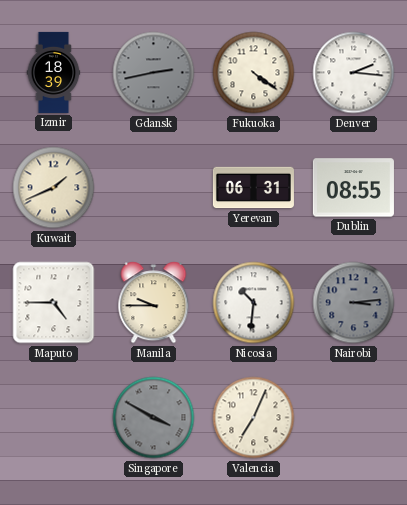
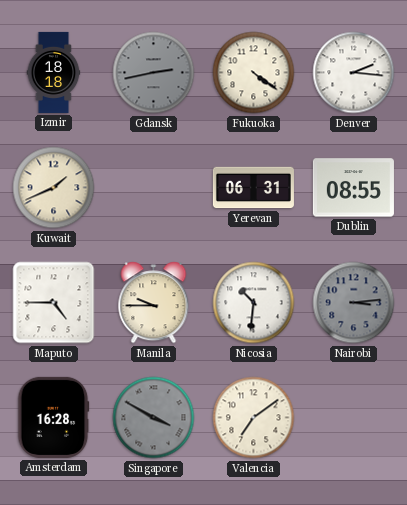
Izmir: 18:39 -> 18:18
Amsterdam: none -> 16:28
Valencia: 7:04 -> 7:09
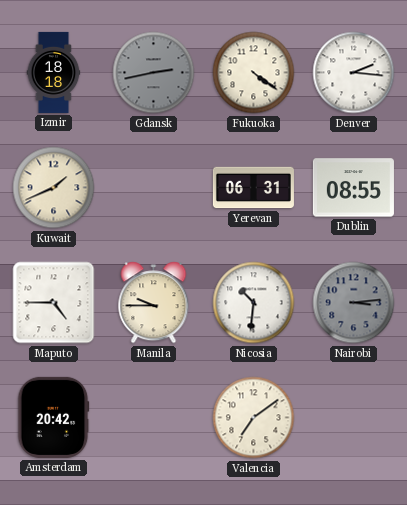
Amsterdam: 16:28 -> 20:42
Singapore: 3:50 -> none
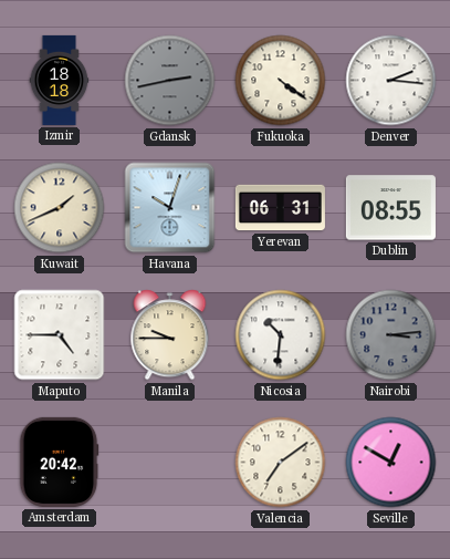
Havana: none -> 10:03
Seville: none -> 12:50
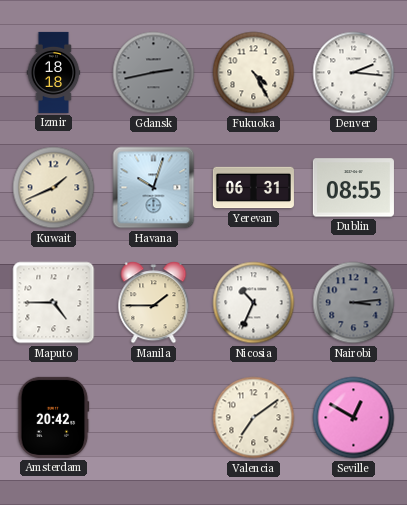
Fukuoka: 4:21 -> 4:25
Manila: 9:45 -> 1:45
Nicosia: 10:31 -> 10:34
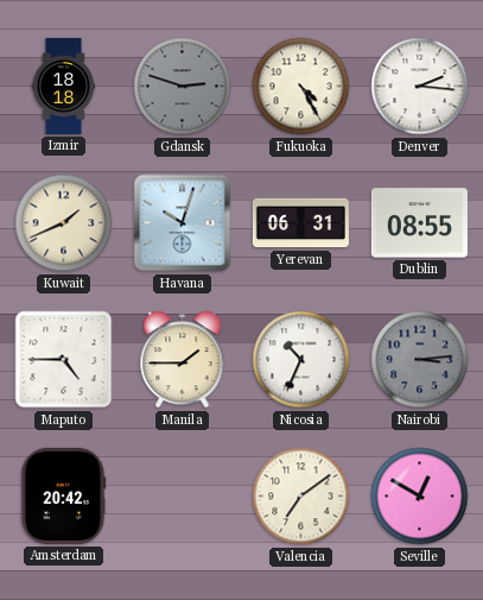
Gdansk: 2:43 -> 2:48
